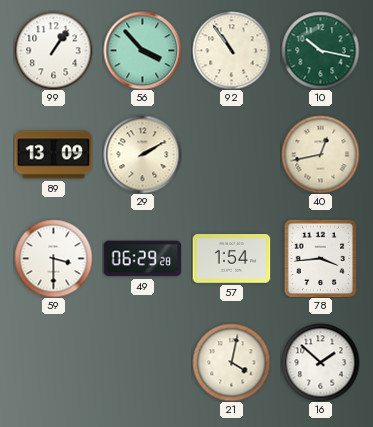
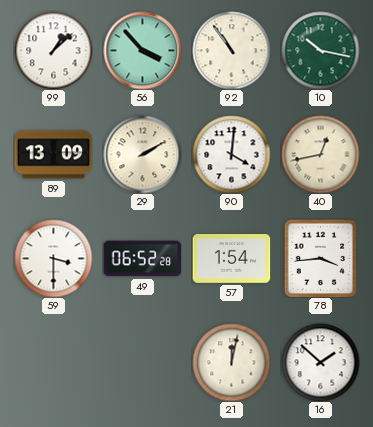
99: 1:06 -> 1:08
90: none -> 4:01
49: 06:29 -> 06:52
21: 4:02 -> 12:02
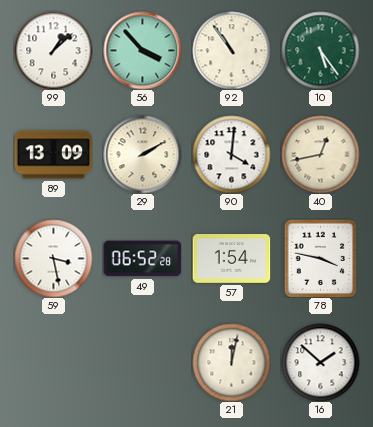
10: 10:17 -> 5:24
59: 3:30 -> 3:28
78: 3:44 -> 3:47
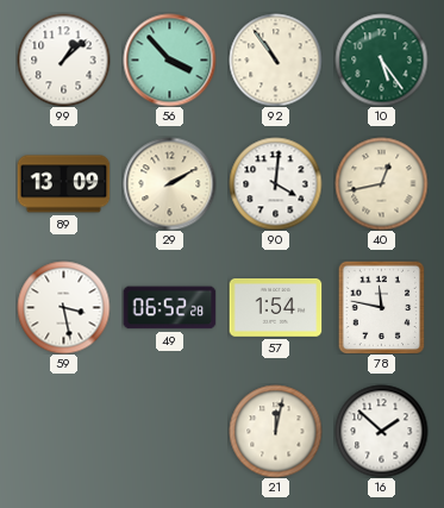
78: 3:47 -> 11:47
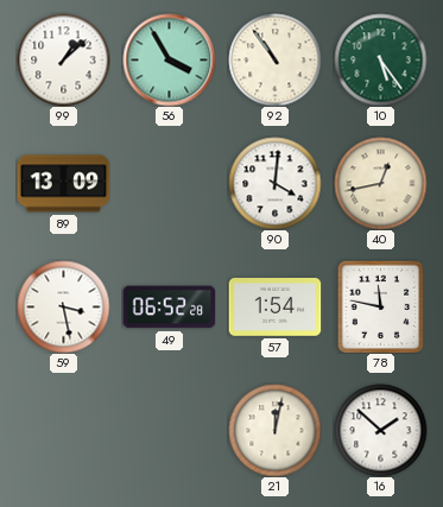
56: 3:53 -> 3:55
29: 2:10 -> none
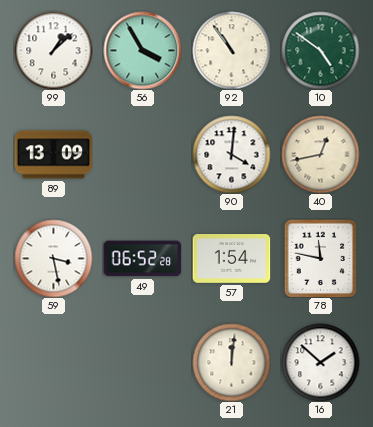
10: 5:24 -> 4:51
21: 12:02 -> 12:01
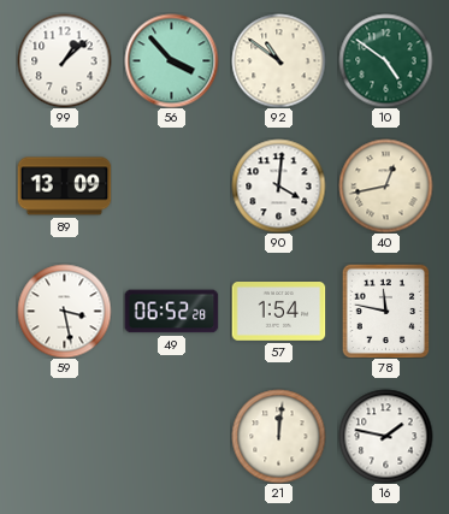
56: 3:55 -> 3:53
92: 10:54 -> 10:51
16: 1:52 -> 1:47
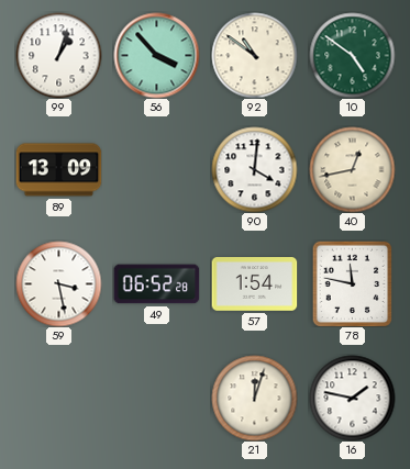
99: 1:08 -> 1:03
21: 12:01 -> 12:03
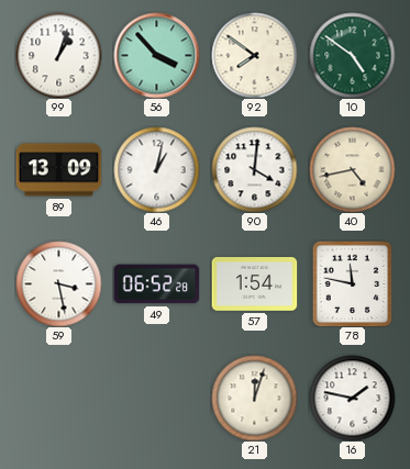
92: 10:51 -> 7:51
46: none -> 1:02
40: 12:43 -> 4:43
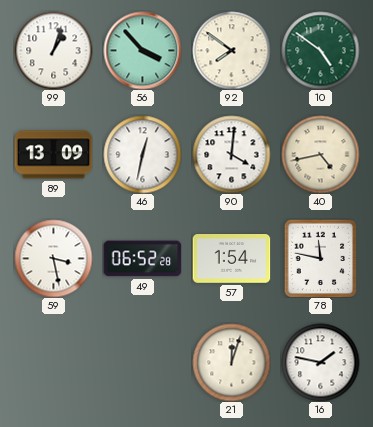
46: 1:02 -> 12:32
